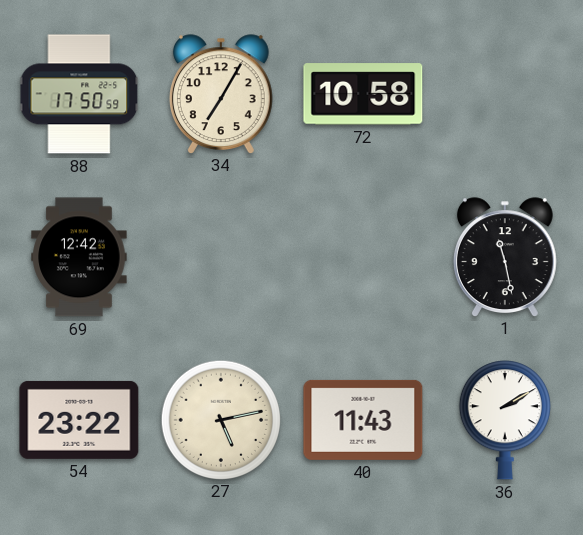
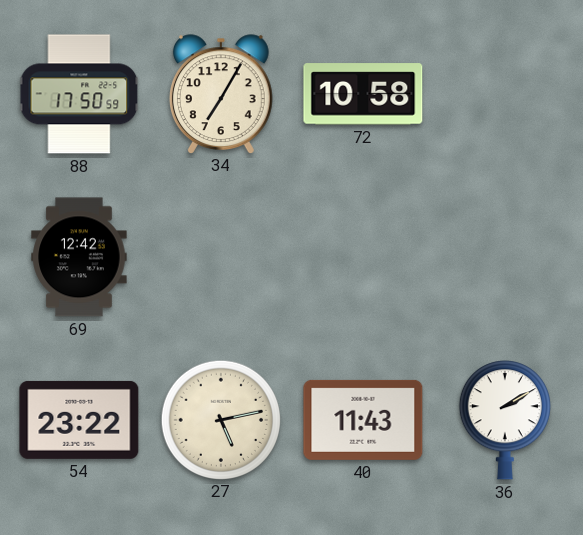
1: 11:28 -> none
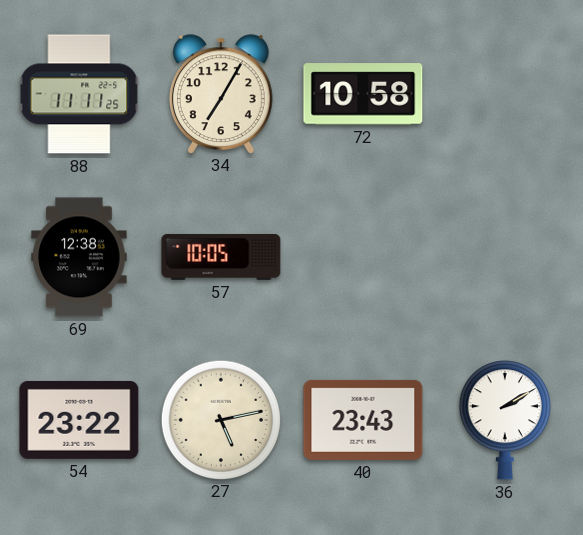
88: 17:50 -> 11:11
69: 12:42 -> 12:38
57: none -> 10:05
40: 11:43 -> 23:43
